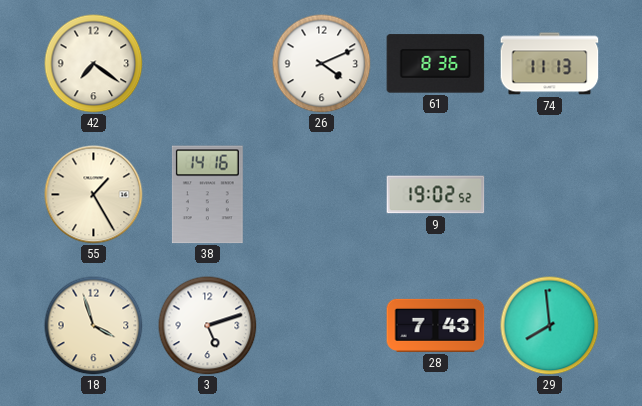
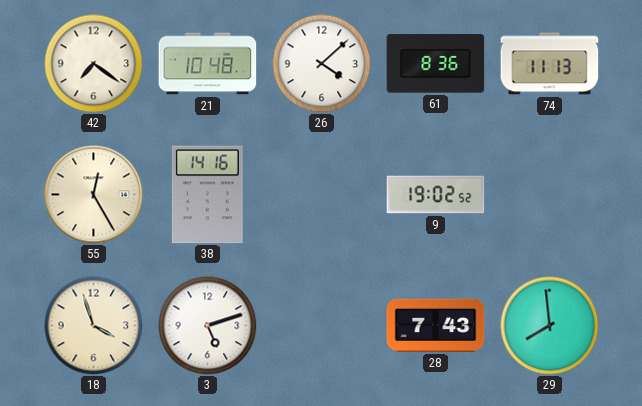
21: none -> 10:48
26: 4:11 -> 4:08
55: 1:25 -> 12:25
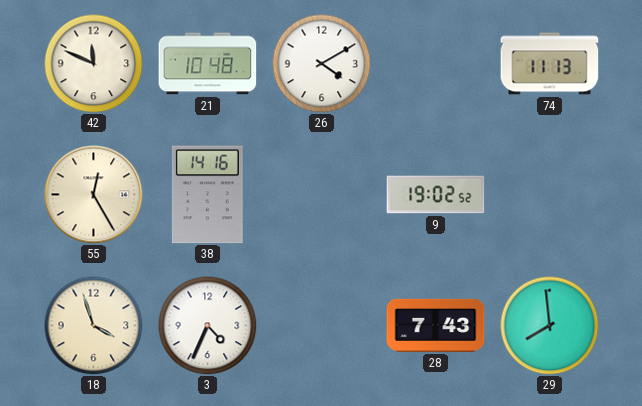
42: 7:21 -> 11:49
26: 4:08 -> 4:10
61: 8:36 -> none
3: 5:12 -> 4:34
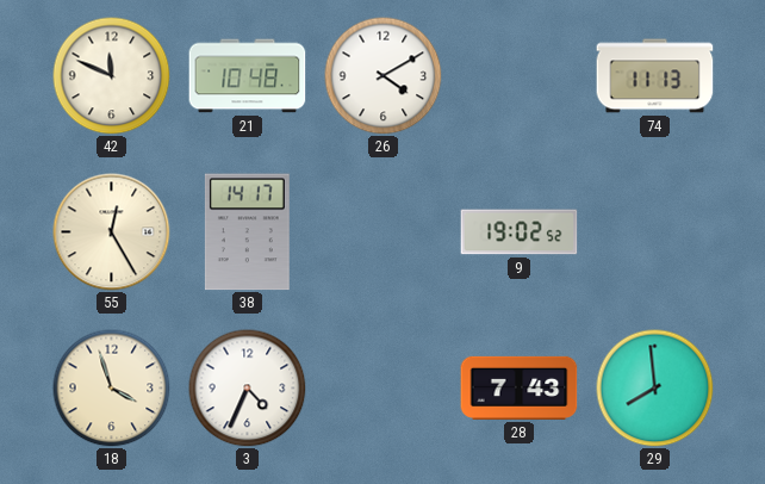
38: 14:16 -> 14:17
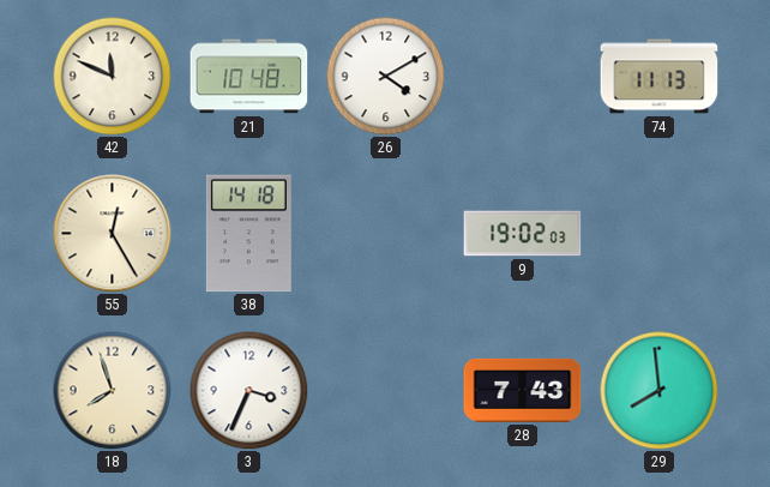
38: 14:17 -> 14:18
9: 19:02:52 -> 19:02:03
18: 3:57 -> 7:57
3: 4:34 -> 3:34
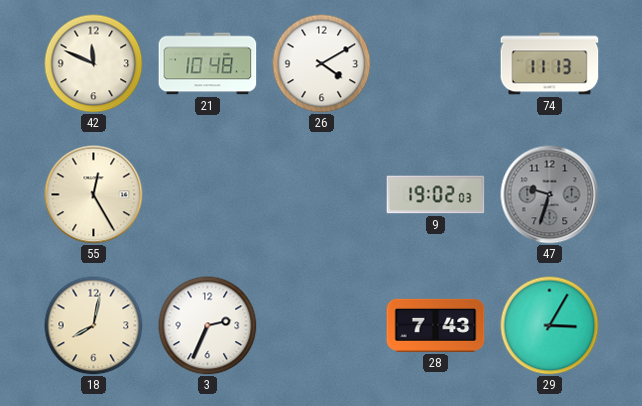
38: 14:18 -> none
47: none -> 9:33
18: 7:57 -> 8:02
3: 3:34 -> 2:34
29: 7:59 -> 3:05
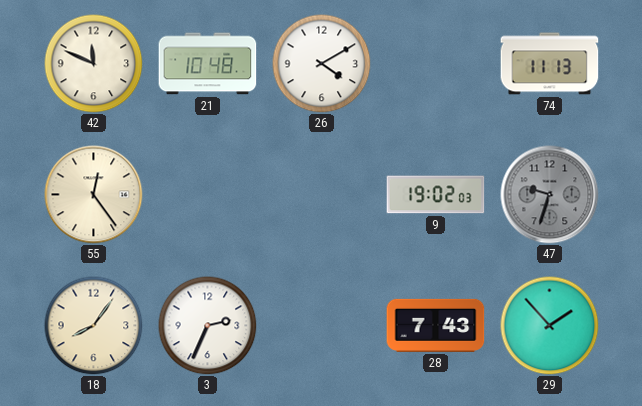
55: 12:25 -> 12:24
18: 8:02 -> 8:06
29: 3:05 -> 1:53
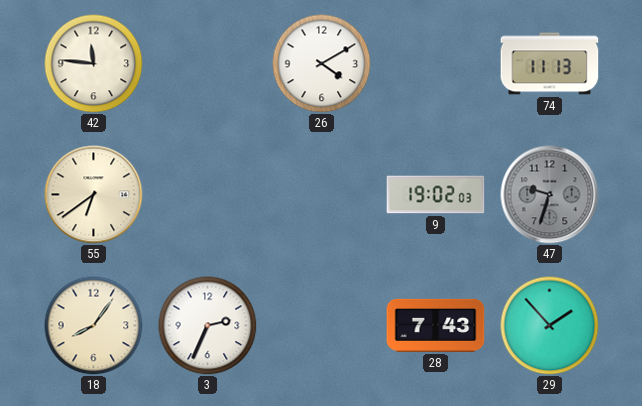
42: 11:49 -> 11:46
21: 10:48 -> none
55: 12:24 -> 6:39
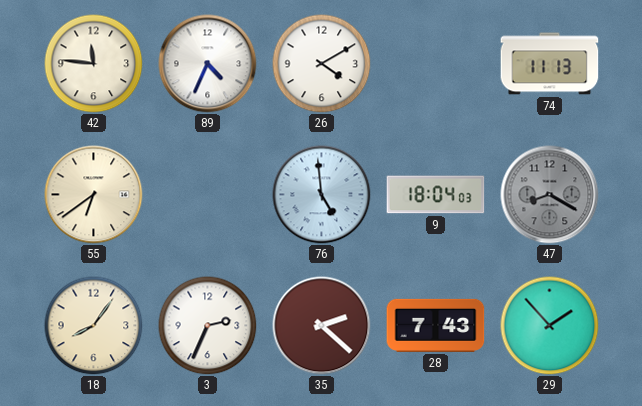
89: none -> 4:34
76: none -> 4:59
9: 19:02 -> 18:04
47: 9:33 -> 8:20
35: none -> 2:22
